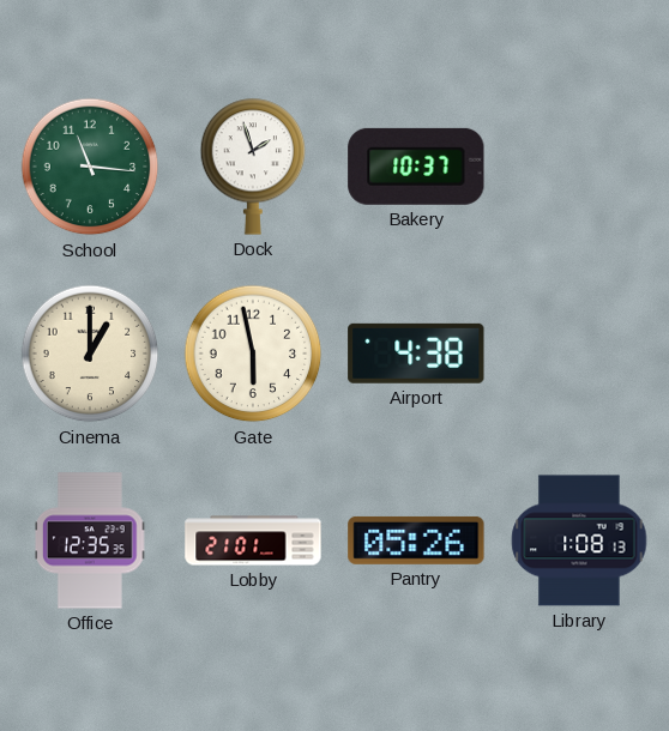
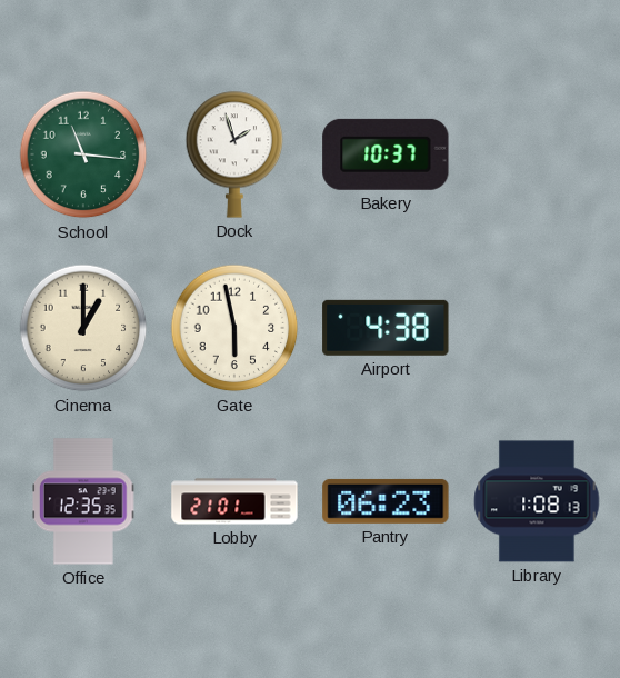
Pantry: 05:26 -> 06:23
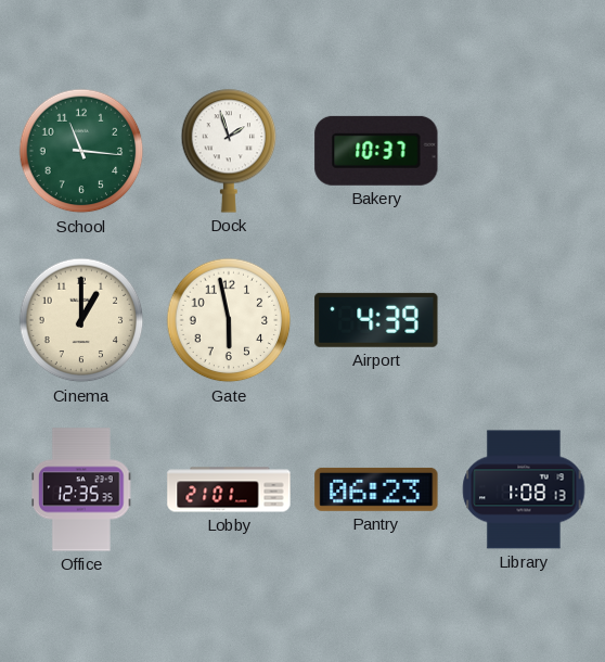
Airport: 4:38 -> 4:39
